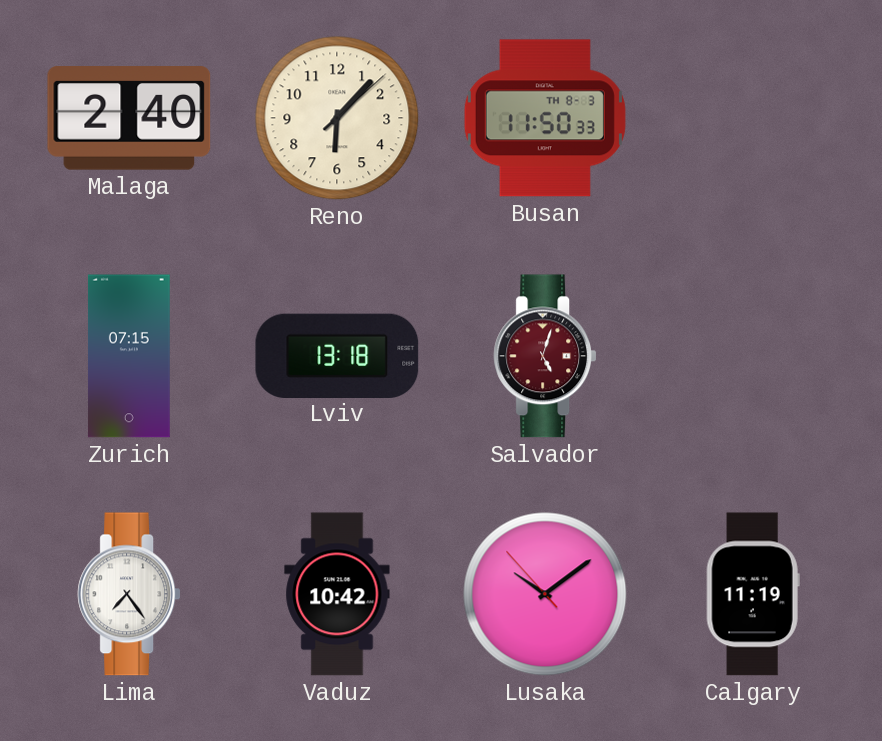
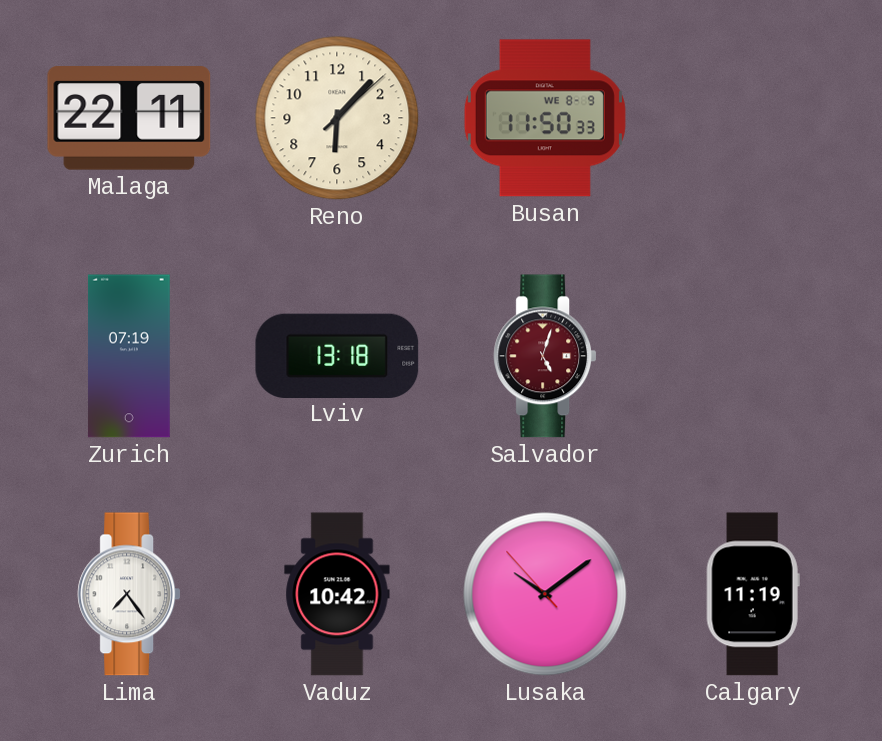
Malaga: 2:40 -> 22:11
Busan date: TH 8-3 -> WE 8-9
Zurich: 07:15 -> 07:19
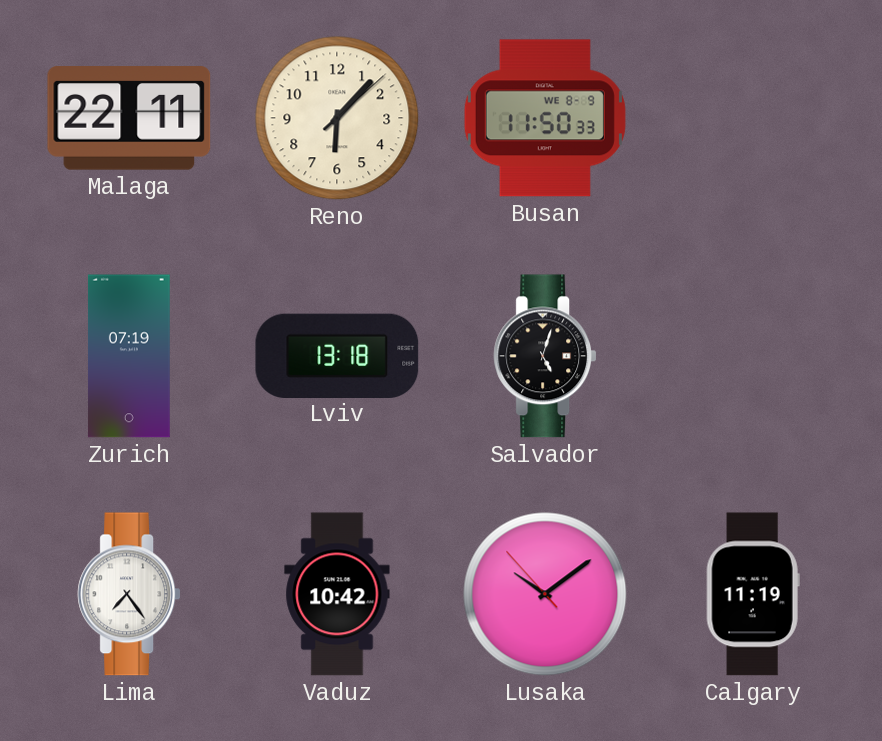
Salvador dial: burgundy -> black
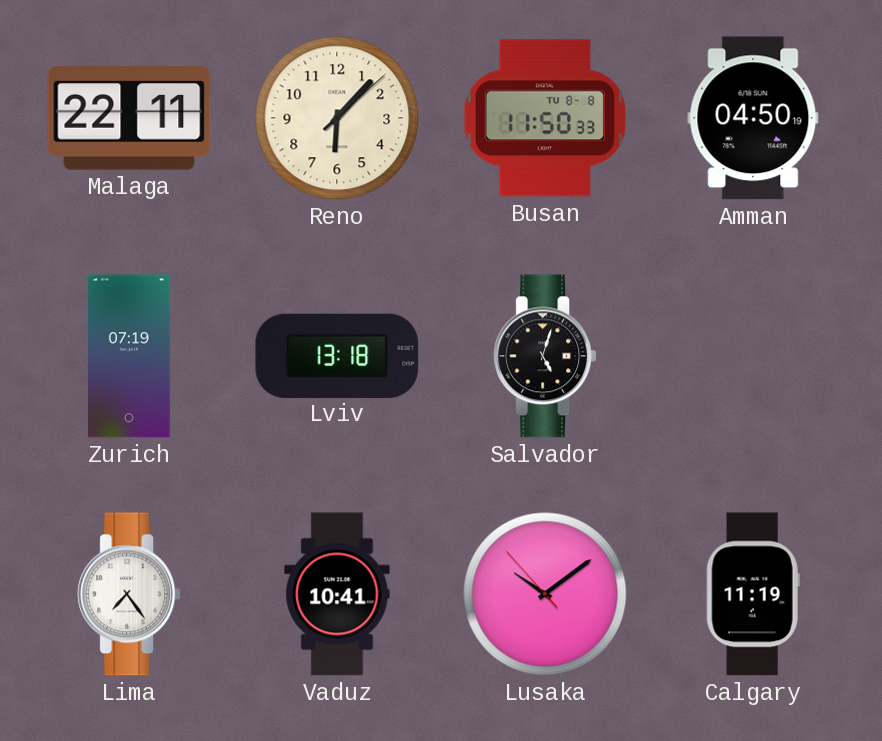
Busan date: WE 8-9 -> TU 8-8
Amman: none -> 04:50
Vaduz: 10:42 -> 10:41
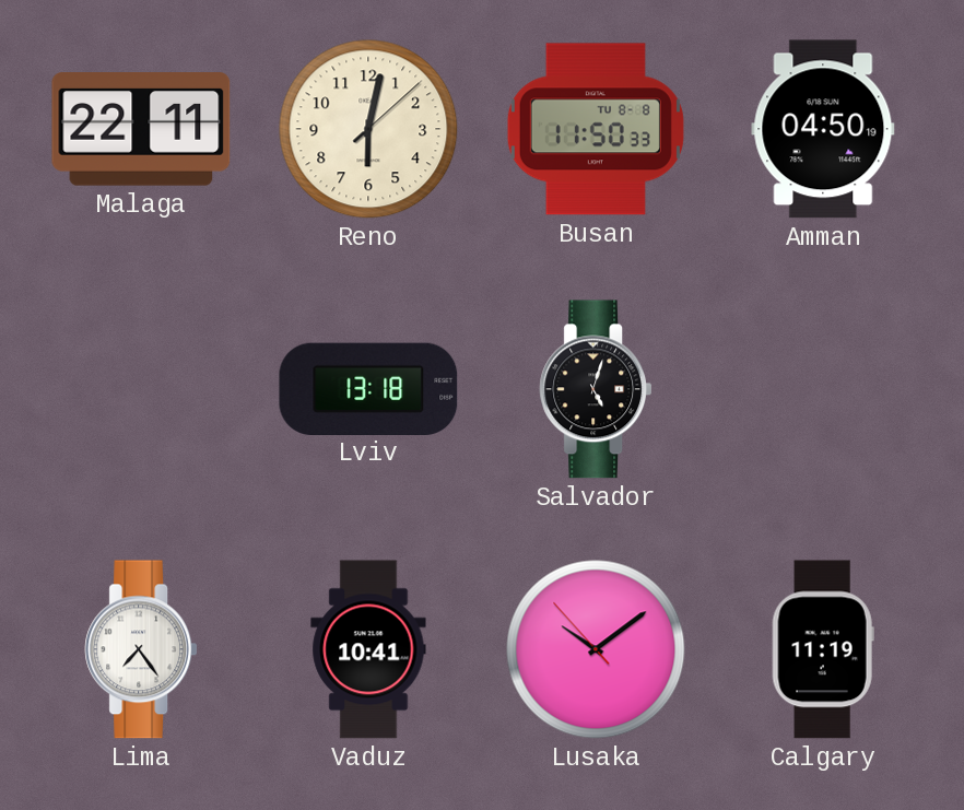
Reno: 6:07 -> 6:02
Zurich: 07:19 -> none
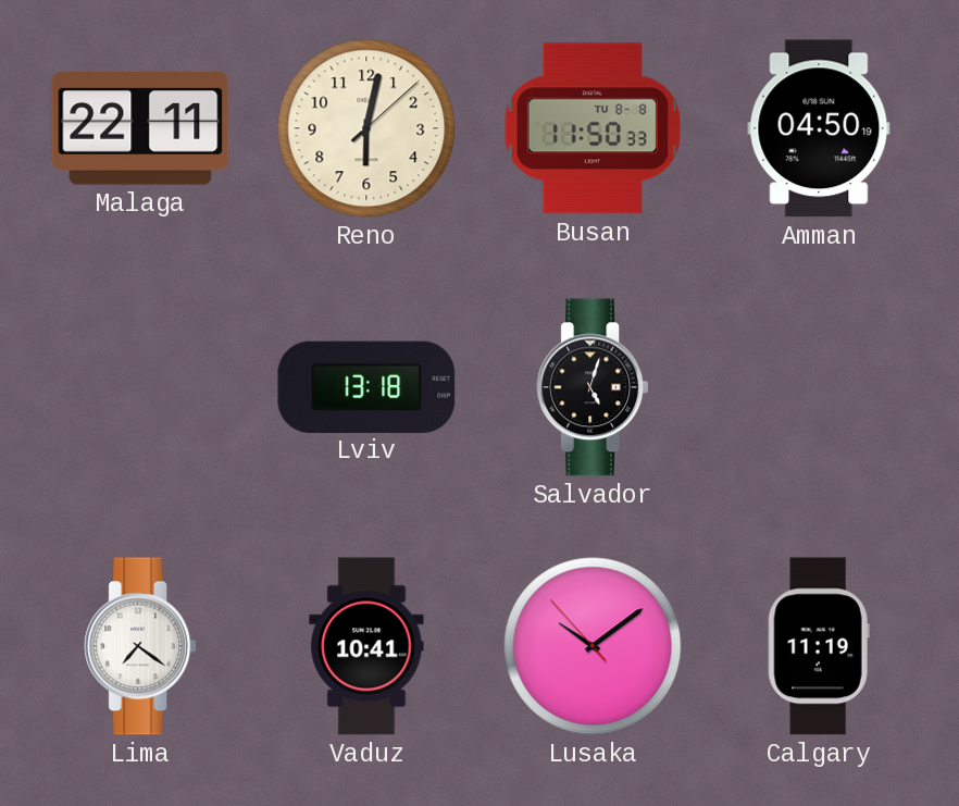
Lima: 7:24 -> 7:21
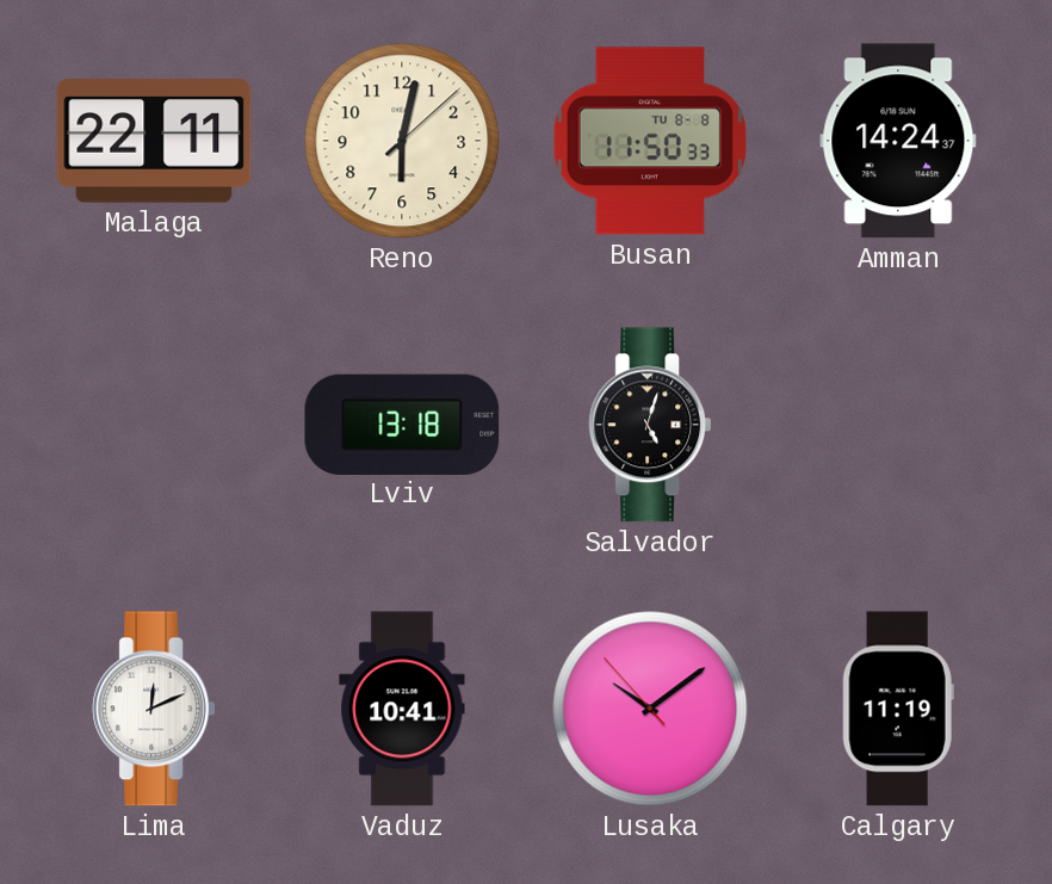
Amman: 04:50 -> 14:24
Lima: 7:21 -> 12:11
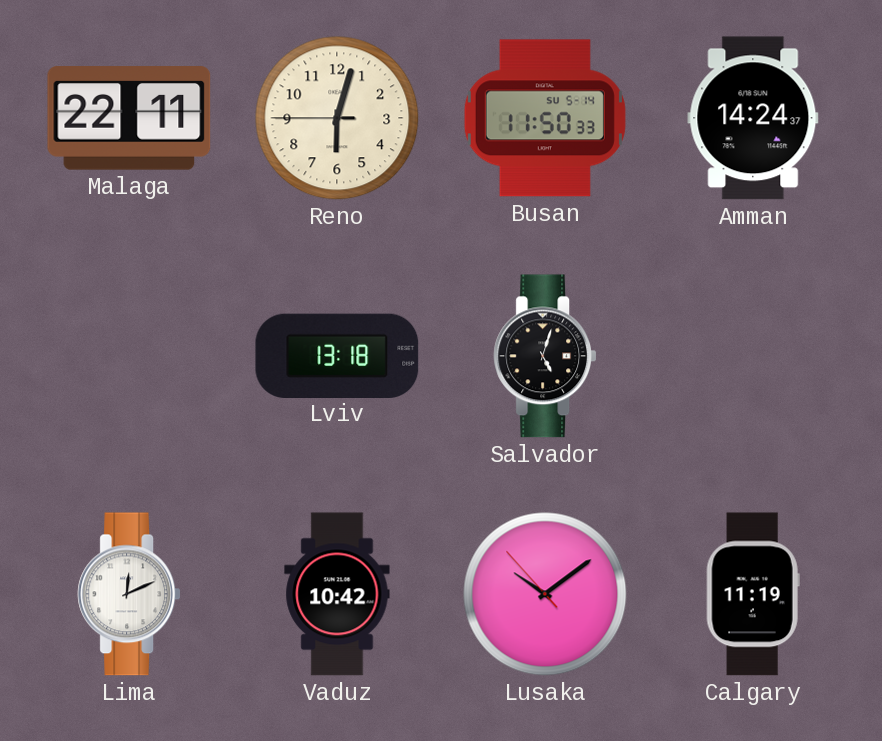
Reno: 6:02:08 -> 6:02:45
Busan date: TU 8-8 -> SU 5-14
Vaduz: 10:41 -> 10:42
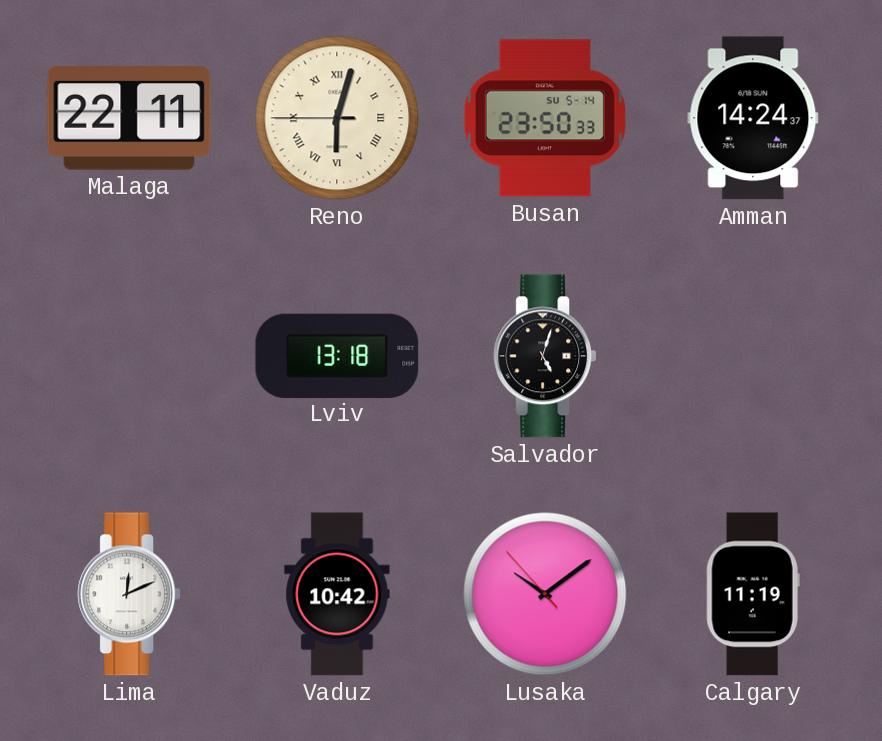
Reno numerals: Arabic -> Roman
Busan: 11:50 -> 23:50
